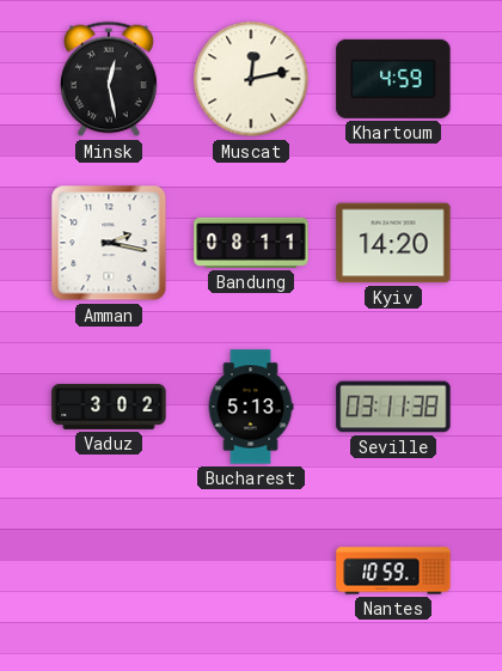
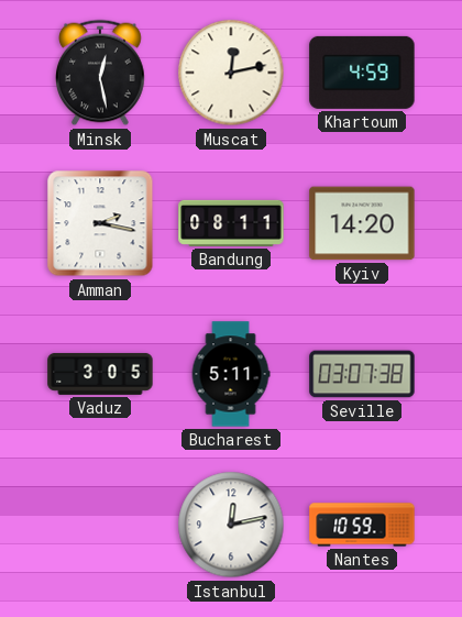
Vaduz: 3:02 -> 3:05
Bucharest: 5:13 -> 5:11
Seville: 03:11 -> 03:07
Istanbul: none -> 12:13
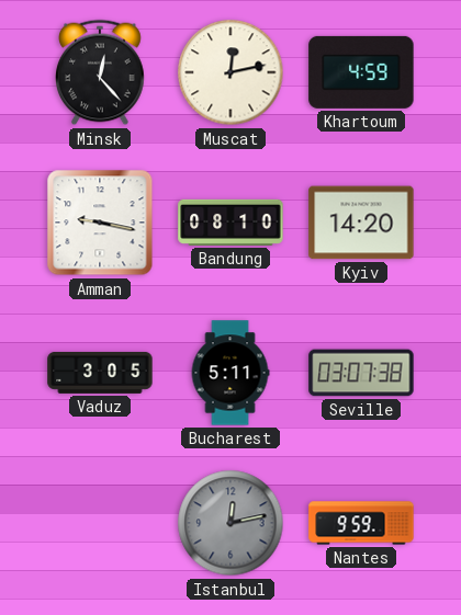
Minsk: 12:28 -> 12:23
Amman: 2:17 -> 9:17
Bandung: 08:11 -> 08:10
Istanbul dial: white -> grey
Nantes: 10:59 -> 9:59
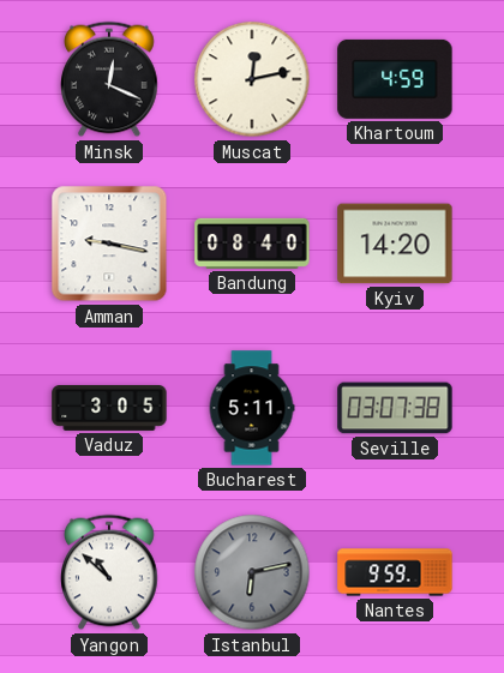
Minsk: 12:23 -> 12:19
Bandung: 08:10 -> 08:40
Yangon: none -> 10:52
Istanbul: 12:13 -> 6:13
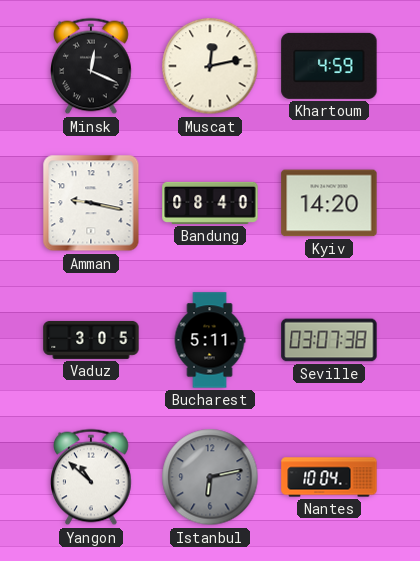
Nantes: 9:59 -> 10:04
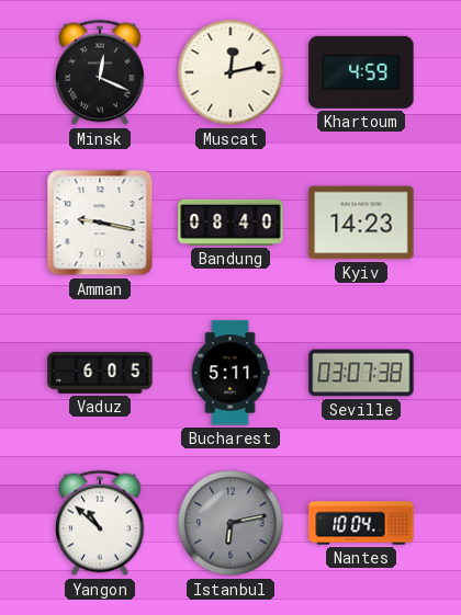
Kyiv: 14:20 -> 14:23
Vaduz: 3:05 -> 6:05
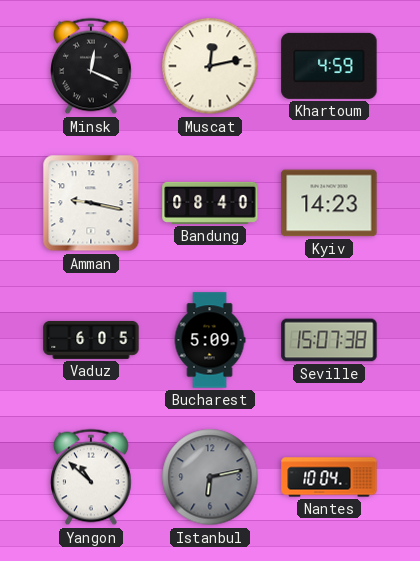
Bucharest: 5:11 -> 5:09
Seville: 03:07 -> 15:07
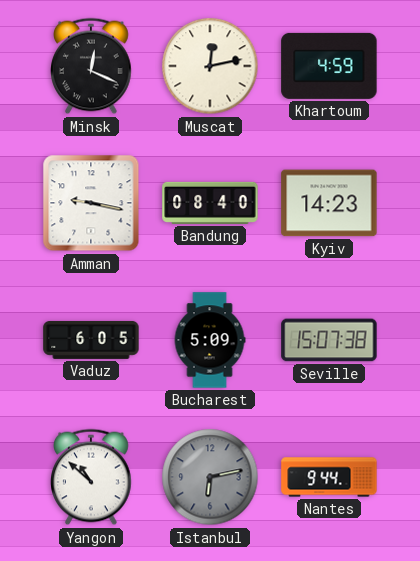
Nantes: 10:04 -> 9:44
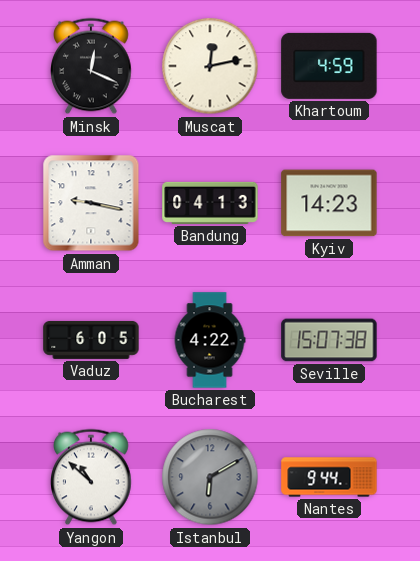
Bandung: 08:40 -> 04:13
Bucharest: 5:09 -> 4:22
Istanbul: 6:13 -> 6:10
